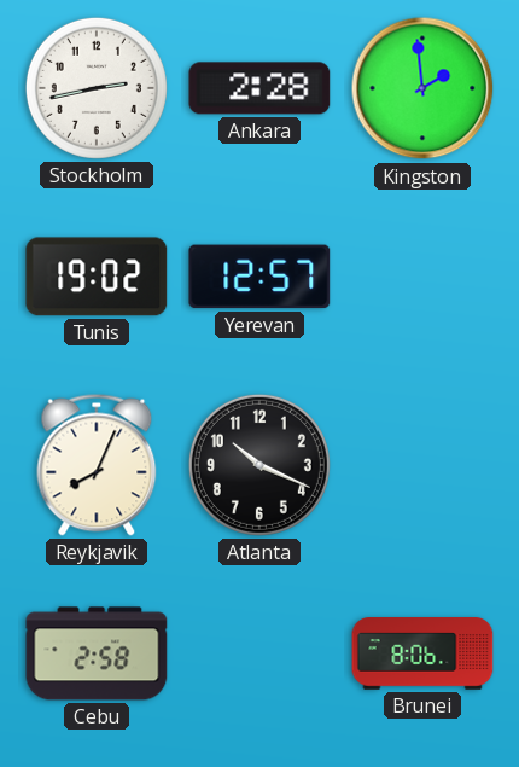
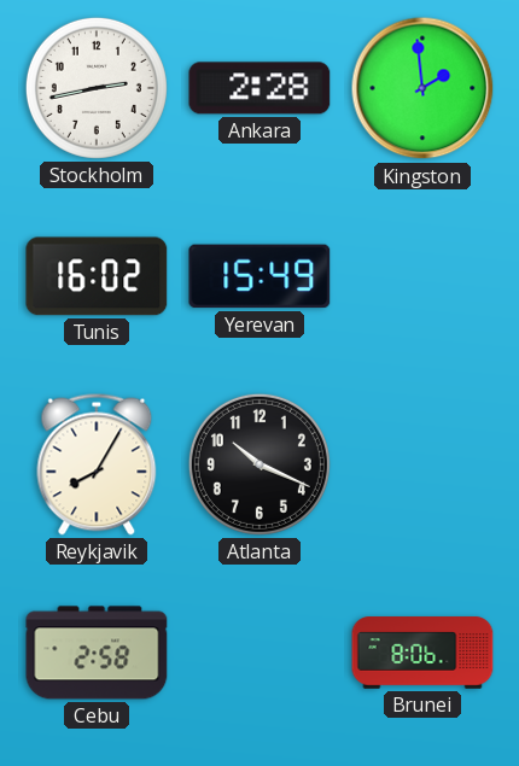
Tunis: 19:02 -> 16:02
Yerevan: 12:57 -> 15:49
Reykjavik: 8:04 -> 8:05
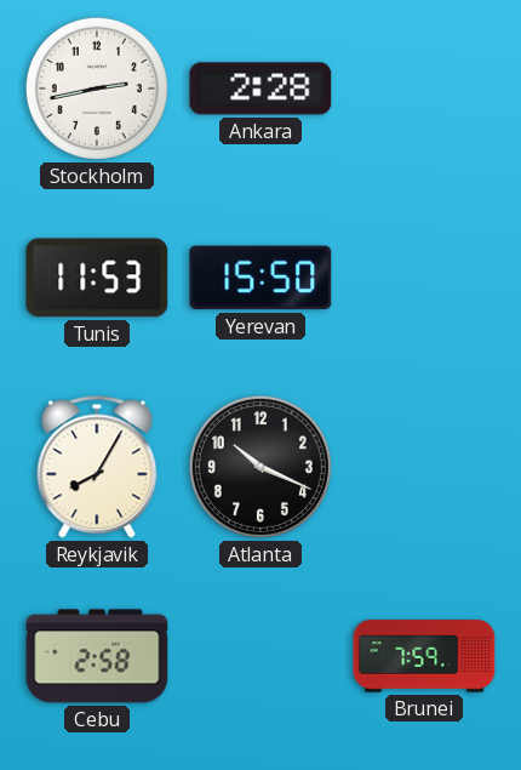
Kingston: 1:59 -> none
Tunis: 16:02 -> 11:53
Yerevan: 15:49 -> 15:50
Brunei: 8:06 -> 7:59
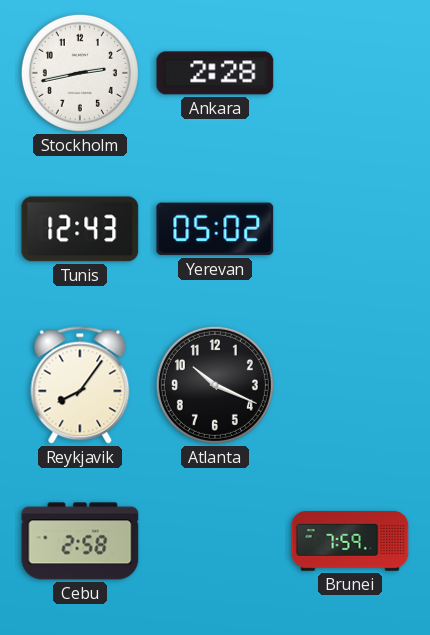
Tunis: 11:53 -> 12:43
Yerevan: 15:50 -> 05:02
Reykjavik: 8:05 -> 8:06
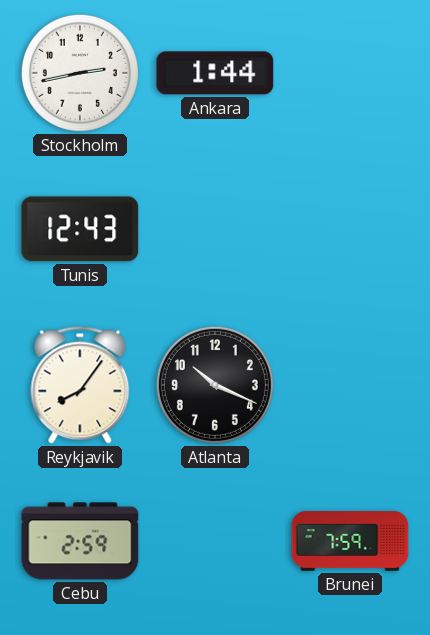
Ankara: 2:28 -> 1:44
Yerevan: 05:02 -> none
Cebu: 2:58 -> 2:59
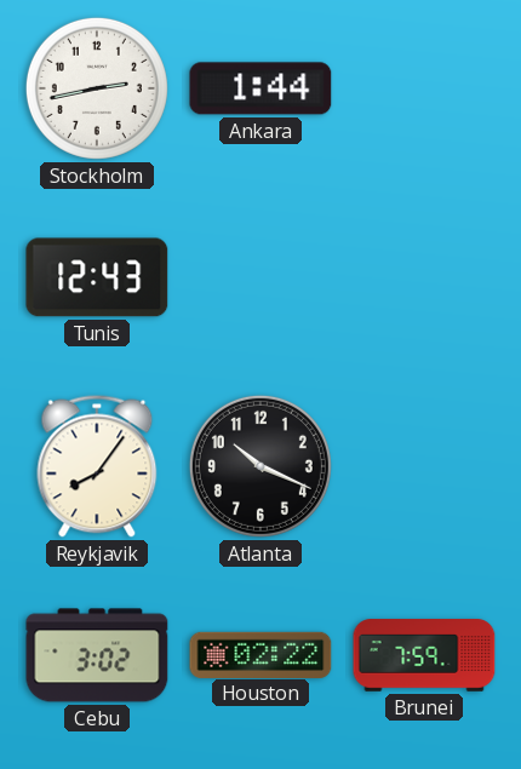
Cebu: 2:59 -> 3:02
Houston: none -> 02:22
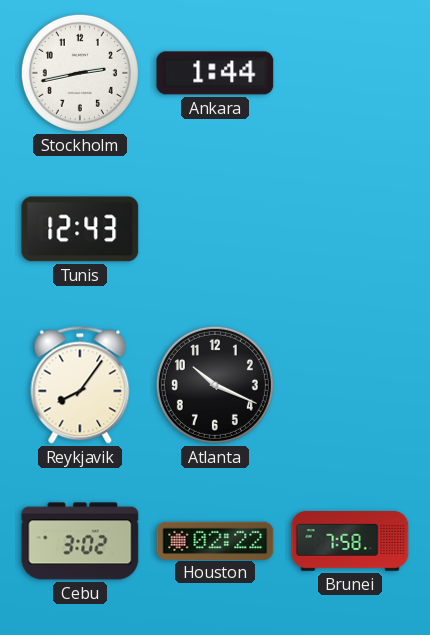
Brunei: 7:59 -> 7:58
